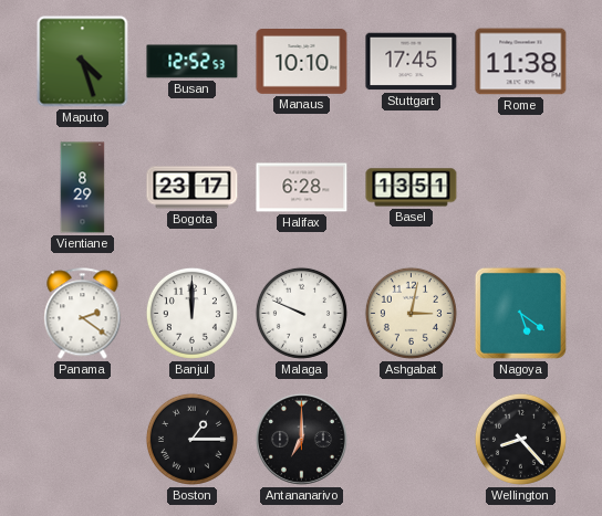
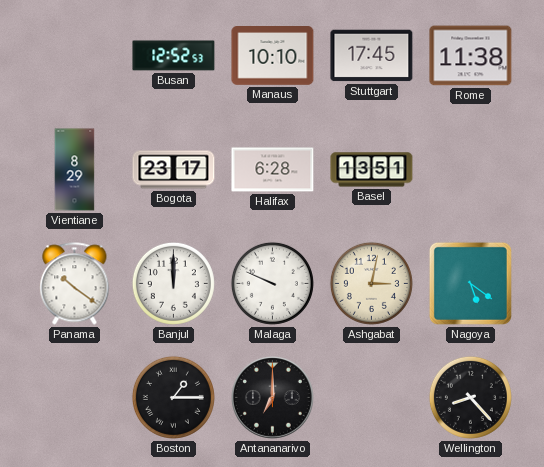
Maputo: 4:27 -> none
Panama: 2:21 -> 10:21
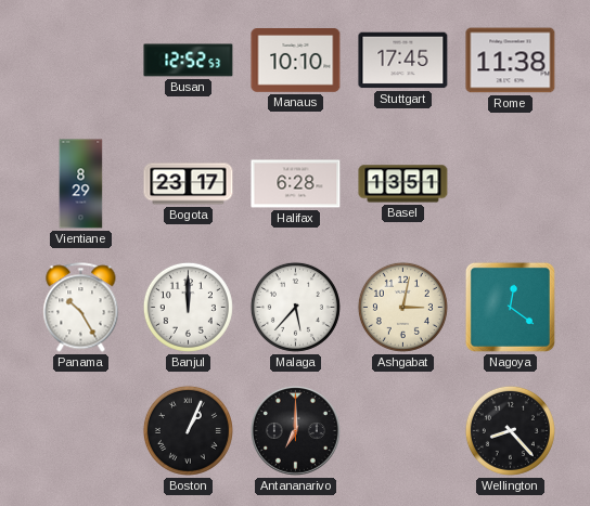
Panama: 10:21 -> 10:25
Malaga: 9:49 -> 5:37
Nagoya: 5:21 -> 12:21
Boston: 1:15 -> 1:04
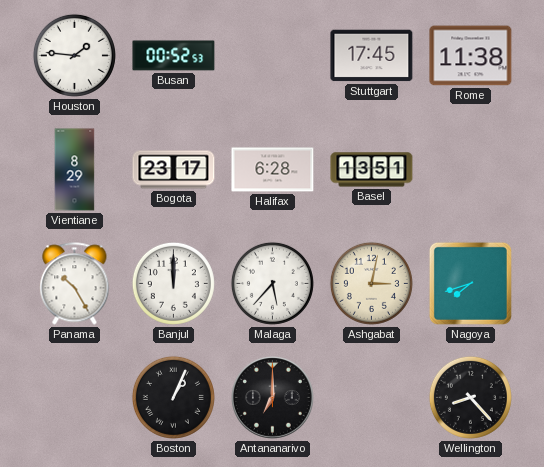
Houston: none -> 1:46
Busan: 12:52 -> 00:52
Manaus: 10:10 -> none
Nagoya: 12:21 -> 7:42
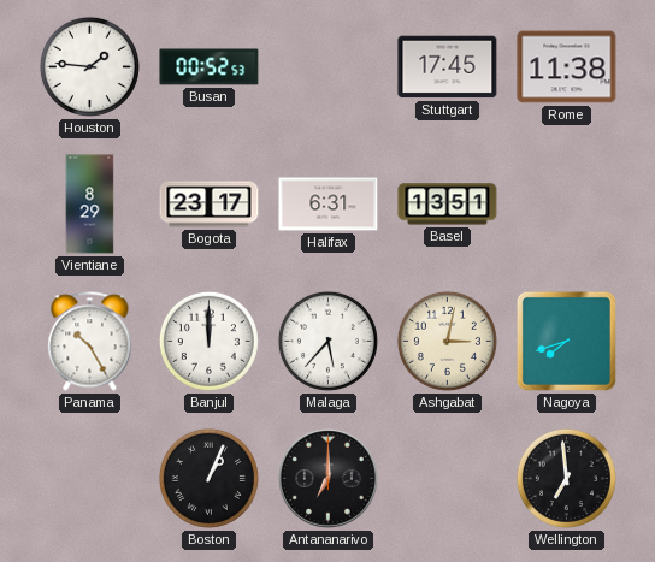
Halifax: 6:28 -> 6:31
Wellington: 8:23 -> 6:59
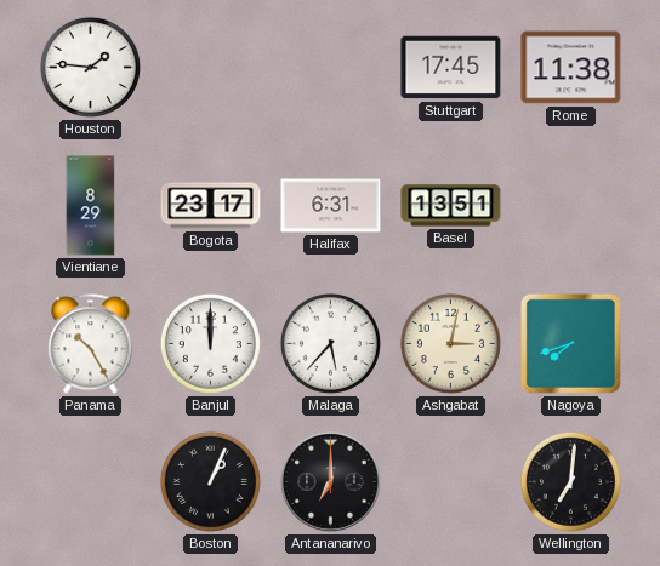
Busan: 00:52 -> none
Wellington: 6:59 -> 7:01
